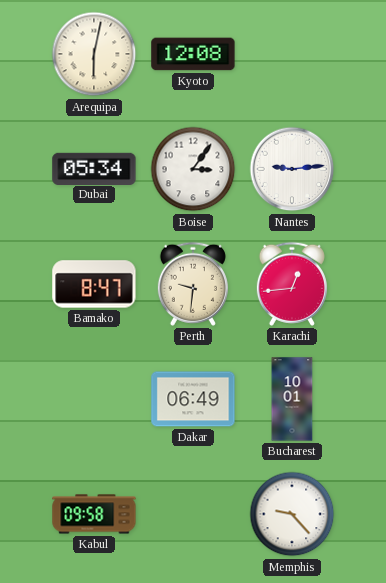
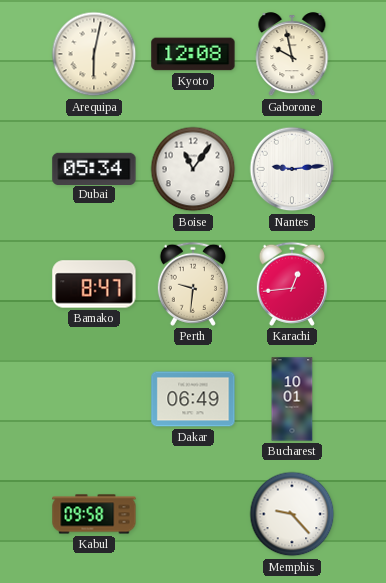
Gaborone: none -> 9:58
Boise: 3:06 -> 11:06
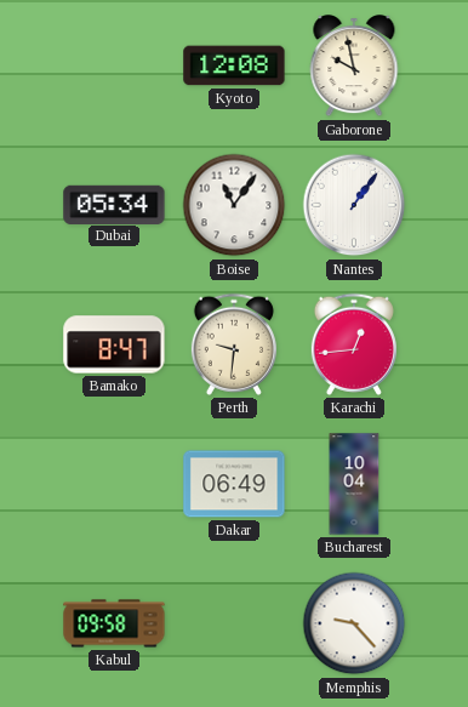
Arequipa: 6:02 -> none
Nantes: 9:14 -> 1:06
Bucharest: 10:01 -> 10:04
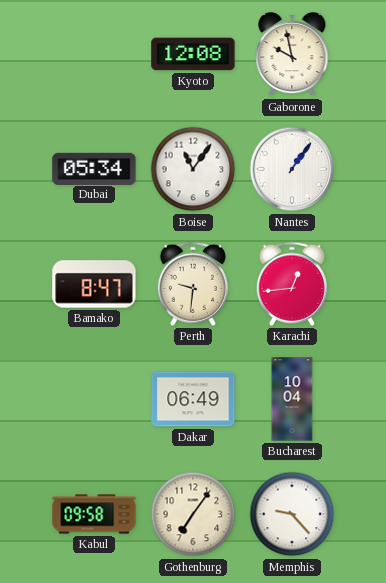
Gothenburg: none -> 7:06
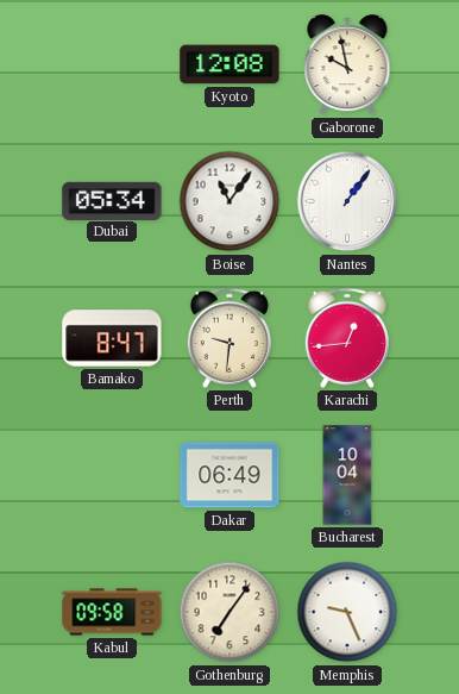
Memphis: 9:23 -> 9:26
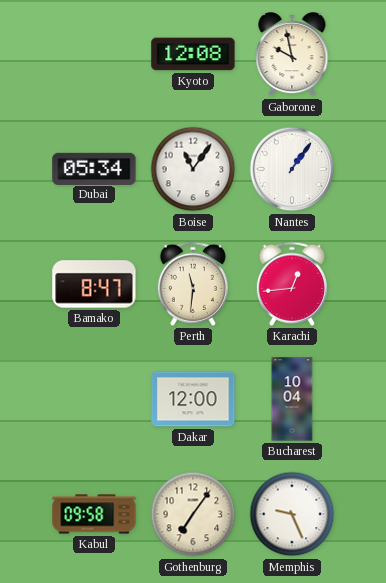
Perth: 9:31 -> 11:31
Dakar: 06:49 -> 12:00
